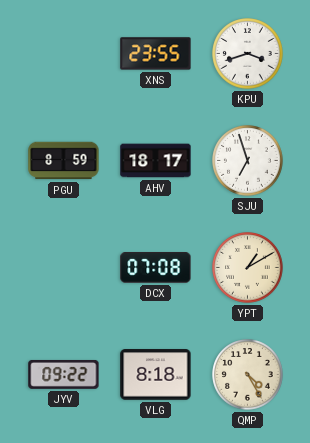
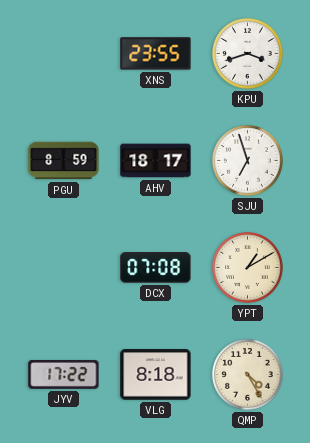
JYV: 09:22 -> 17:22
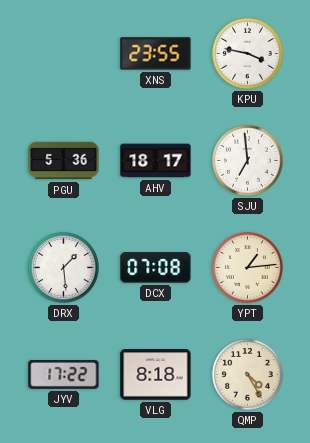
KPU: 3:42 -> 3:47
PGU: 8:59 -> 5:36
SJU: 6:57 -> 6:59
DRX: none -> 1:29
YPT: 1:10 -> 1:14
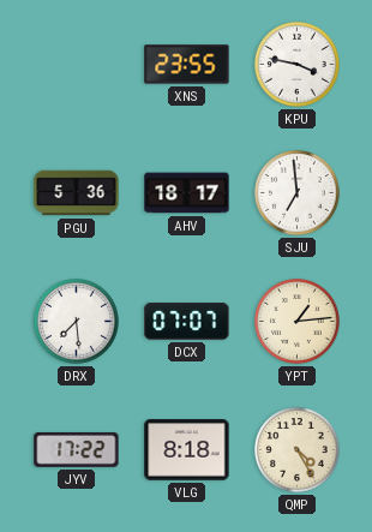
DRX: 1:29 -> 7:29
DCX: 07:08 -> 07:07
